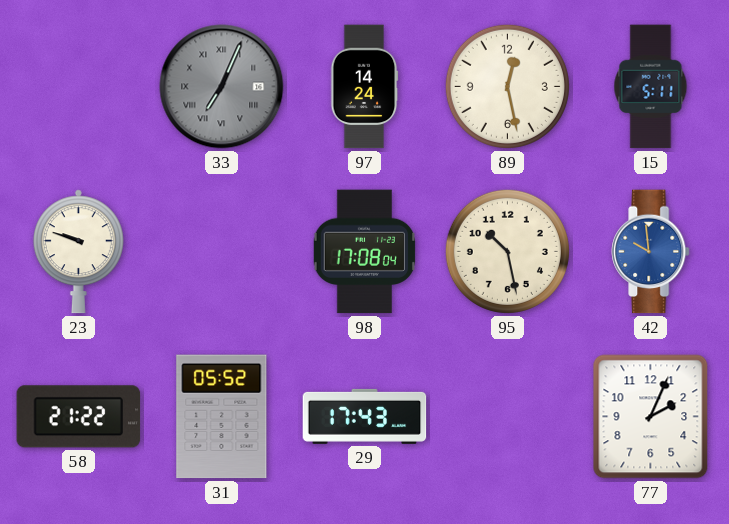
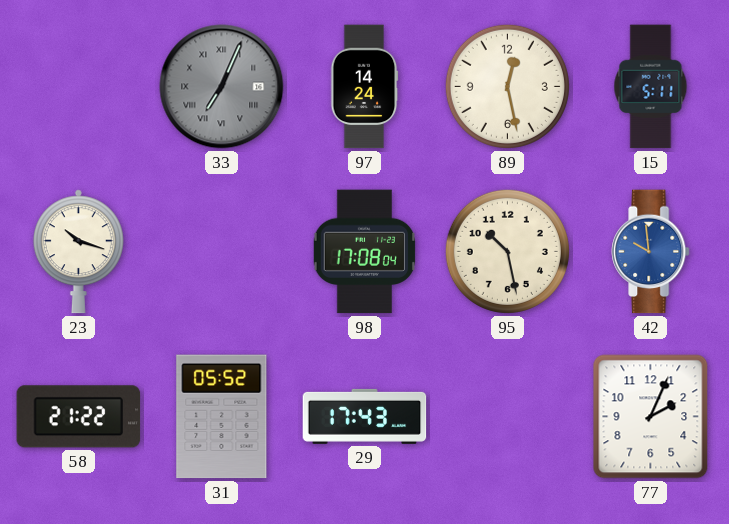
23: 9:48 -> 10:18
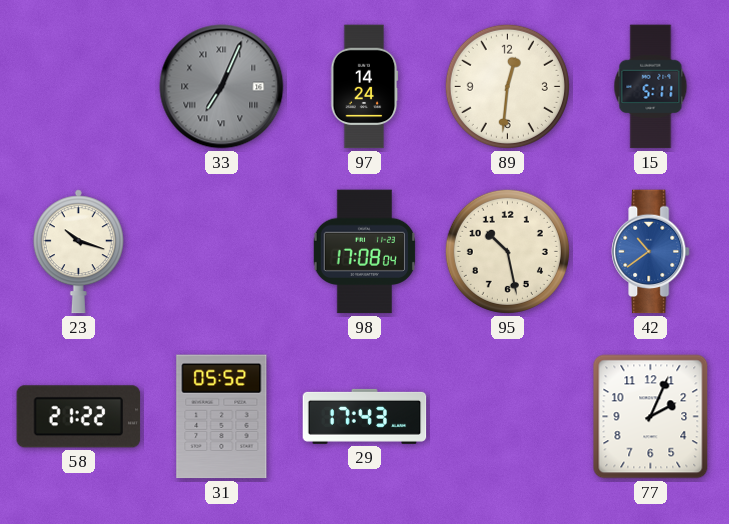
89: 12:28 -> 12:31
42: 9:59 -> 10:39
